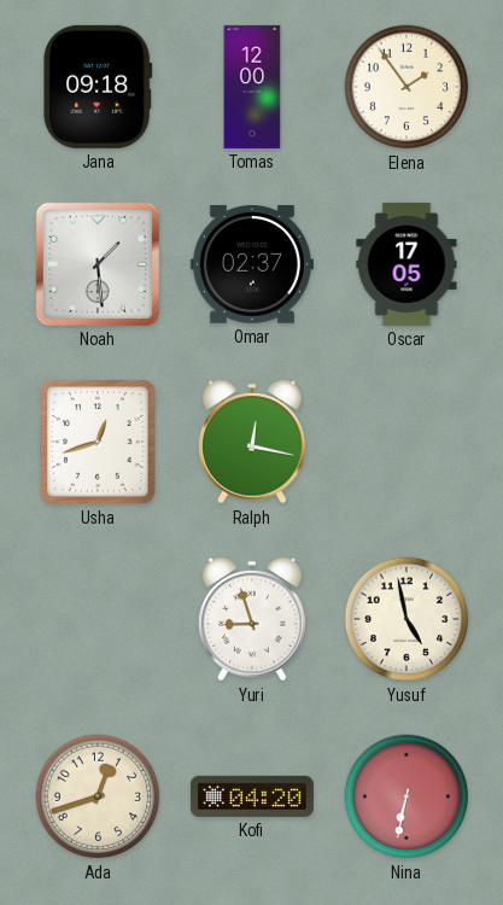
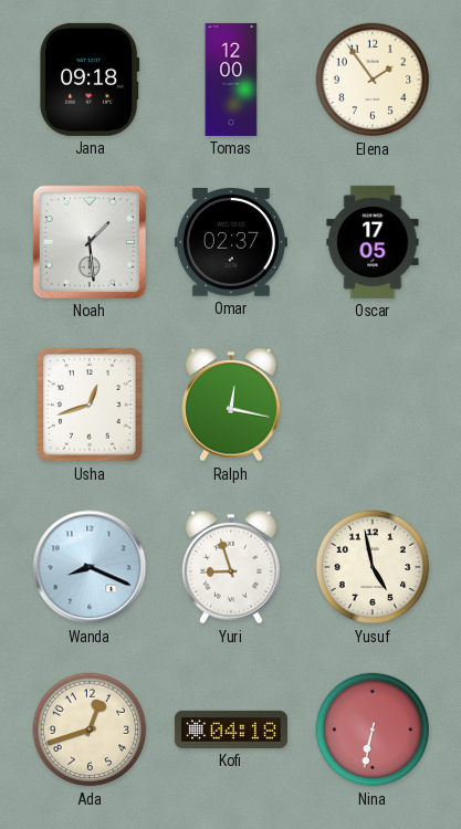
Wanda: none -> 8:19
Kofi: 04:20 -> 04:18
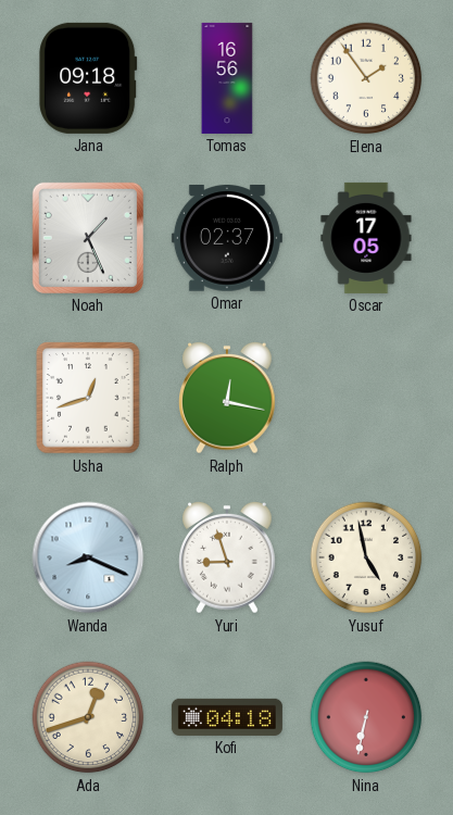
Tomas: 12:00 -> 16:56
Noah: 1:29 -> 1:26
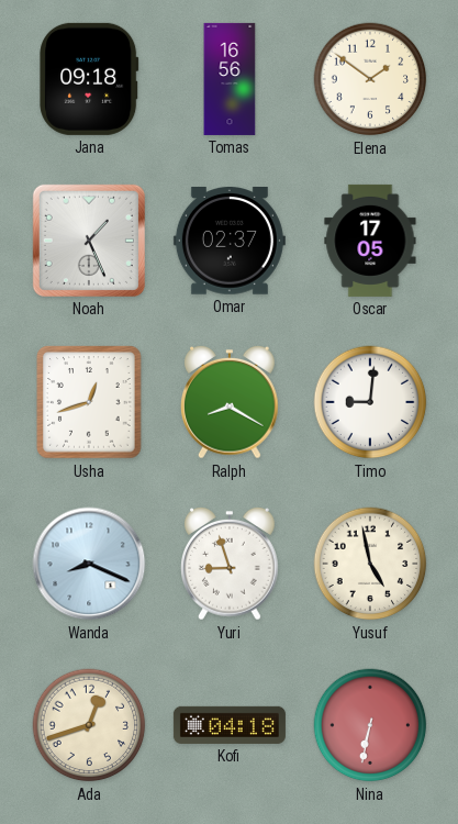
Elena: 1:54 -> 1:51
Ralph: 12:17 -> 8:20
Timo: none -> 9:01
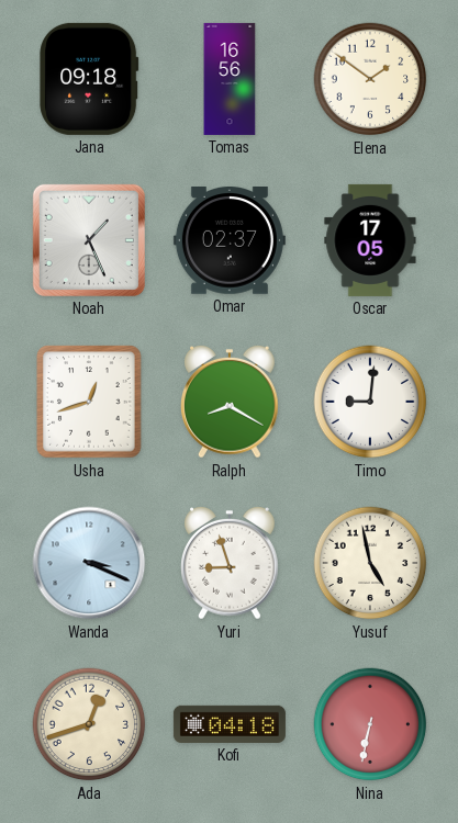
Wanda: 8:19 -> 3:19
